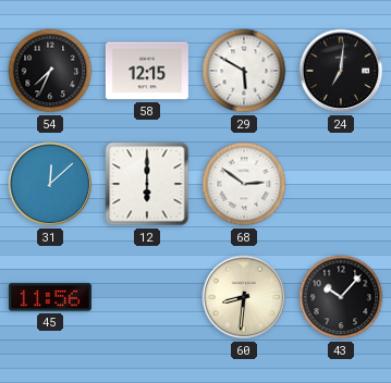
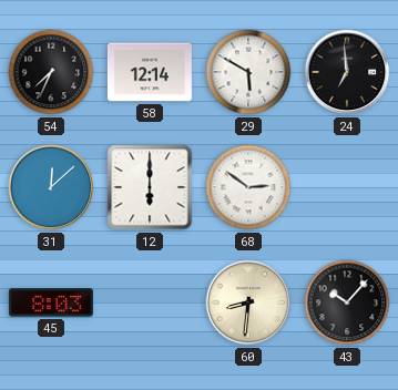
58: 12:15 -> 12:14
24: 7:01 -> 6:59
45: 11:56 -> 8:03
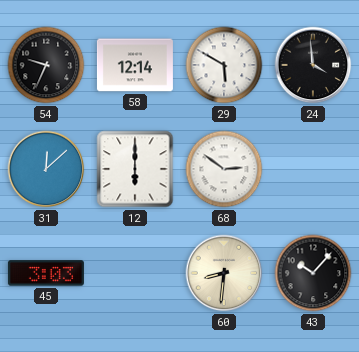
54: 7:34 -> 9:34
24: 6:59 -> 3:59
45: 8:03 -> 3:03
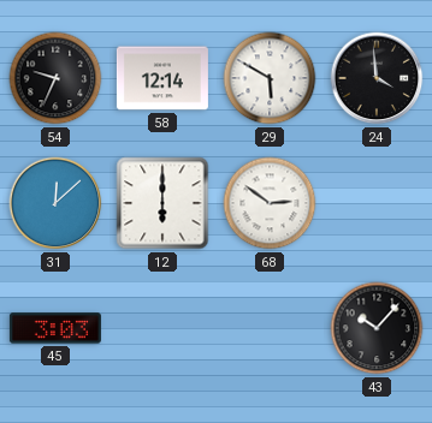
60: 8:31 -> none
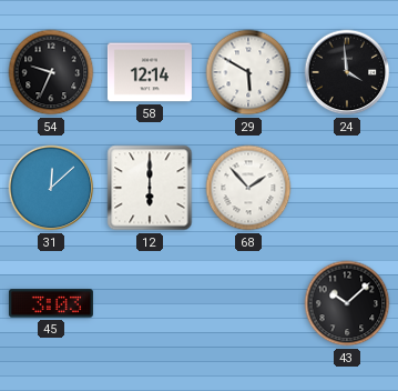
68: 2:51 -> 1:53
43: 10:07 -> 10:08
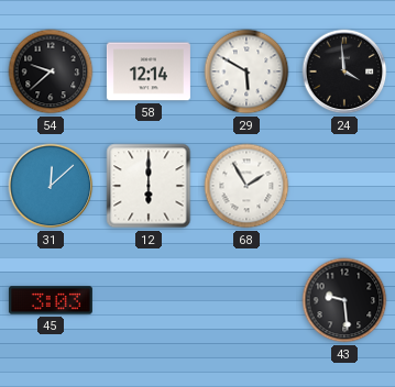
54: 9:34 -> 9:38
68: 1:53 -> 1:55
43: 10:08 -> 9:29
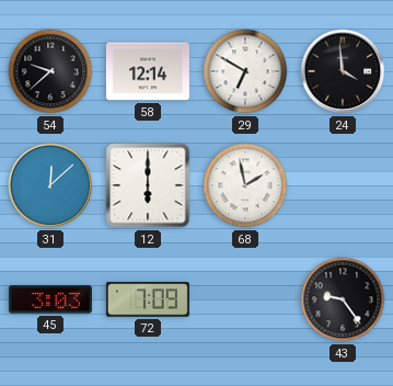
29: 5:50 -> 6:50
68: 1:55 -> 1:58
72: none -> 7:09
43: 9:29 -> 9:24
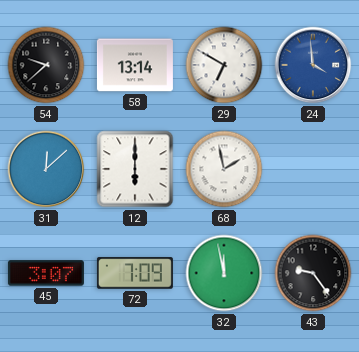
58: 12:14 -> 13:14
24 dial: black -> blue
45: 3:03 -> 3:07
32: none -> 11:58
